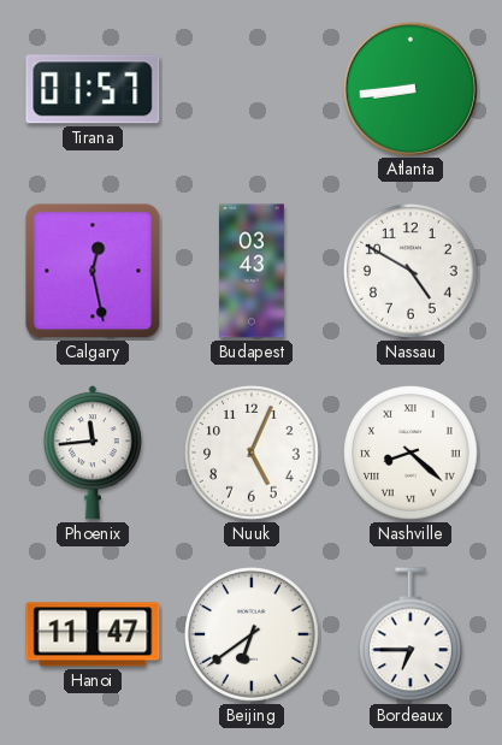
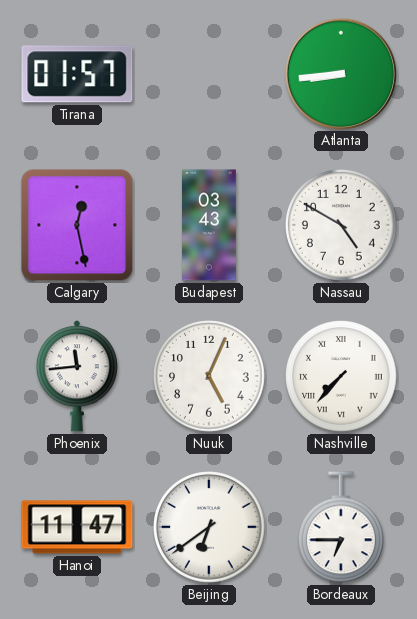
Nashville: 8:22 -> 7:37
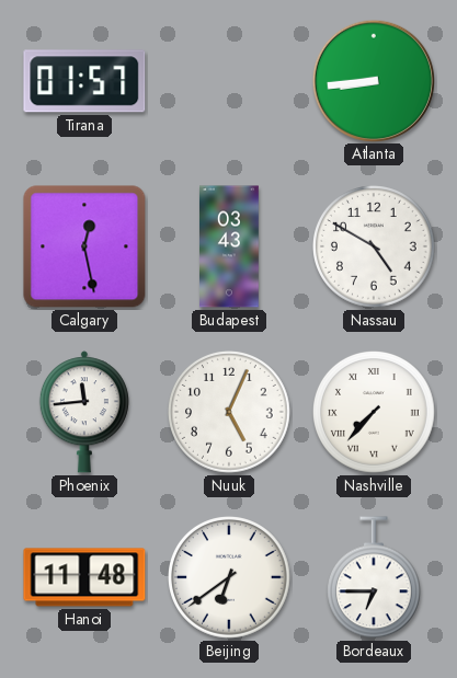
Hanoi: 11:47 -> 11:48
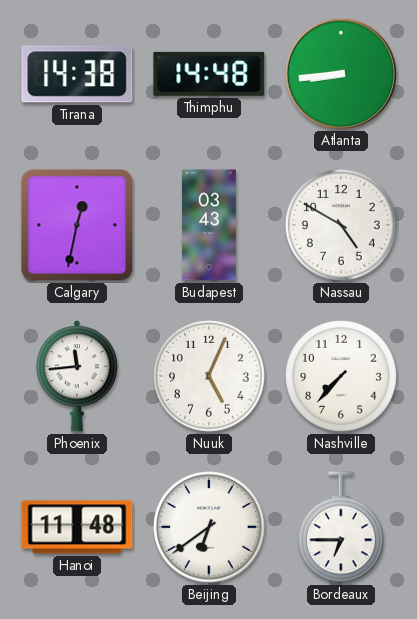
Tirana: 01:57 -> 14:38
Thimphu: none -> 14:48
Calgary: 12:28 -> 12:32
Nashville numerals: Roman -> Arabic
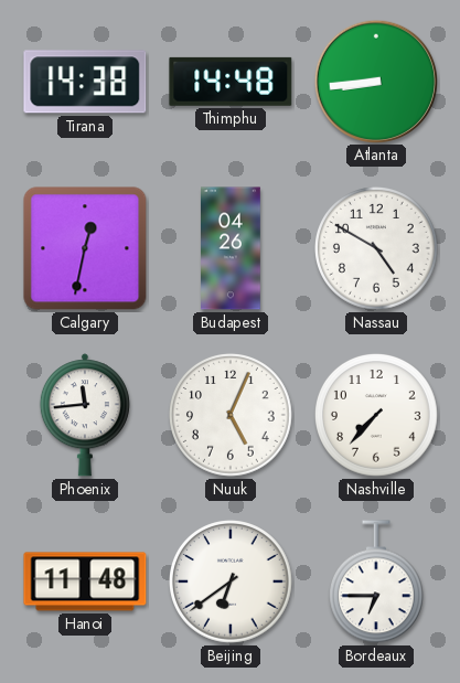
Budapest: 03:43 -> 04:26
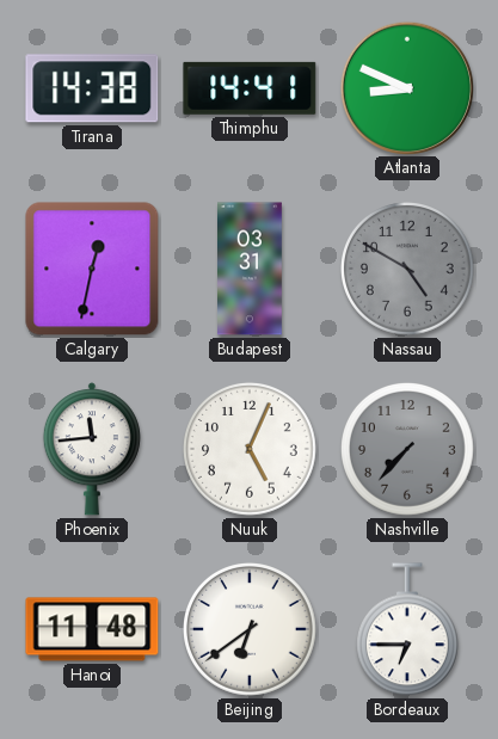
Thimphu: 14:48 -> 14:41
Atlanta: 8:44 -> 8:49
Budapest: 04:26 -> 03:31
Nassau dial: white -> grey
Nashville dial: white -> grey
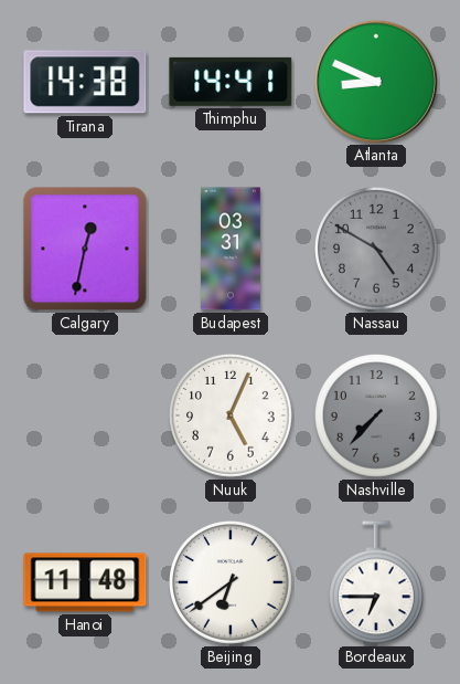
Phoenix: 11:44 -> none
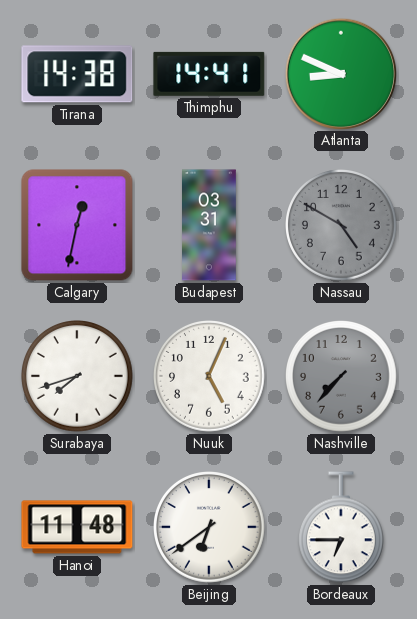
Surabaya: none -> 7:42
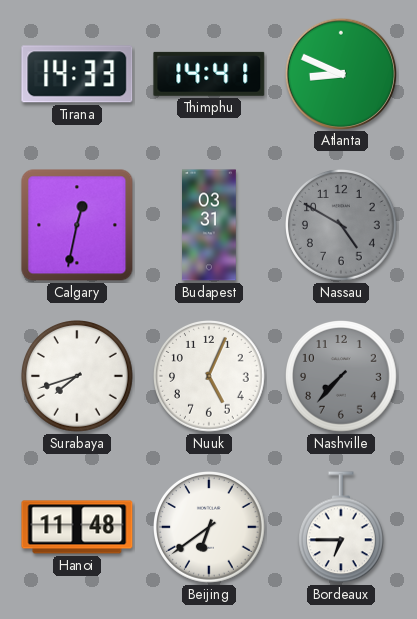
Tirana: 14:38 -> 14:33
